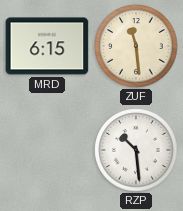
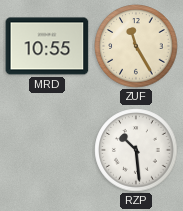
MRD: 6:15 -> 10:55
ZUF: 11:29 -> 11:25
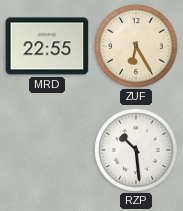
MRD: 10:55 -> 22:55
ZUF: 11:25 -> 6:25
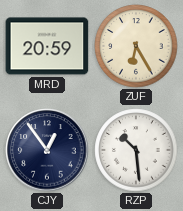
MRD: 22:55 -> 20:59
CJY: none -> 12:54
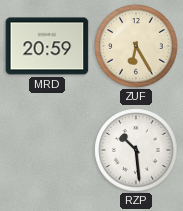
CJY: 12:54 -> none
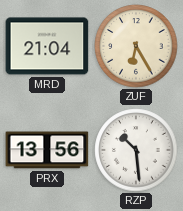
MRD: 20:59 -> 21:04
PRX: none -> 13:56
